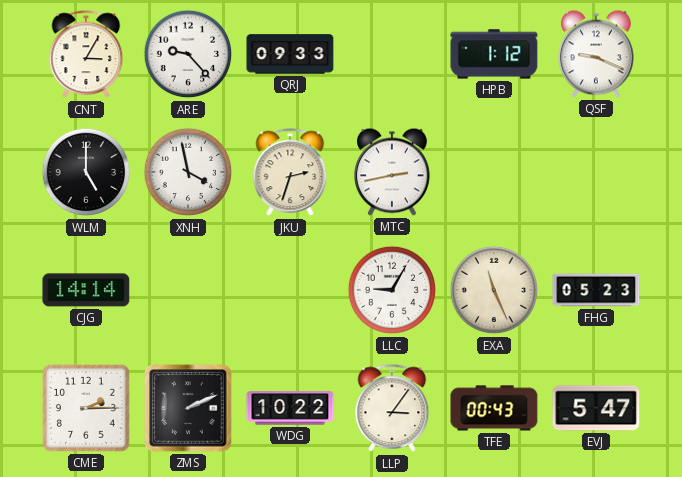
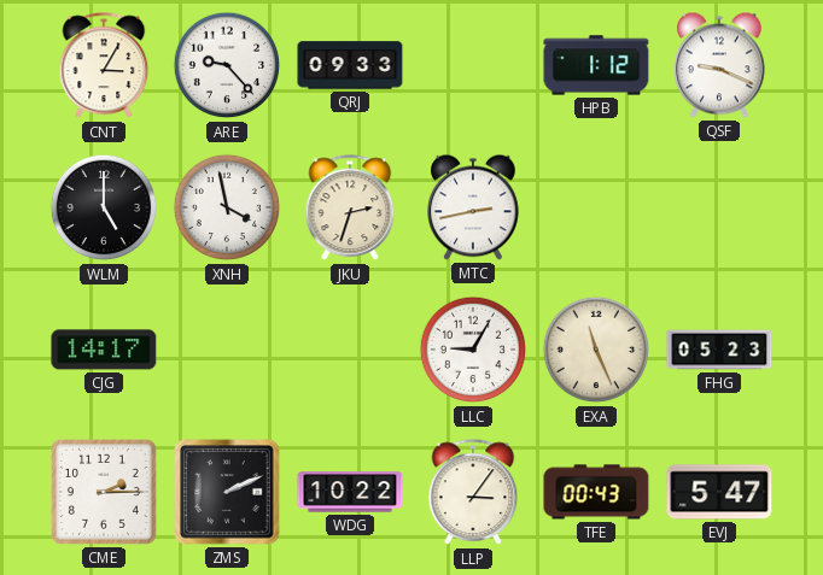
CJG: 14:14 -> 14:17
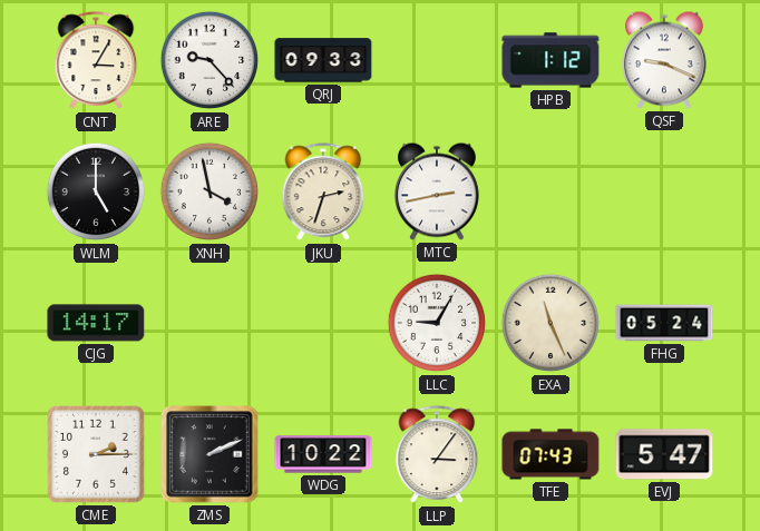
FHG: 05:23 -> 05:24
TFE: 00:43 -> 07:43
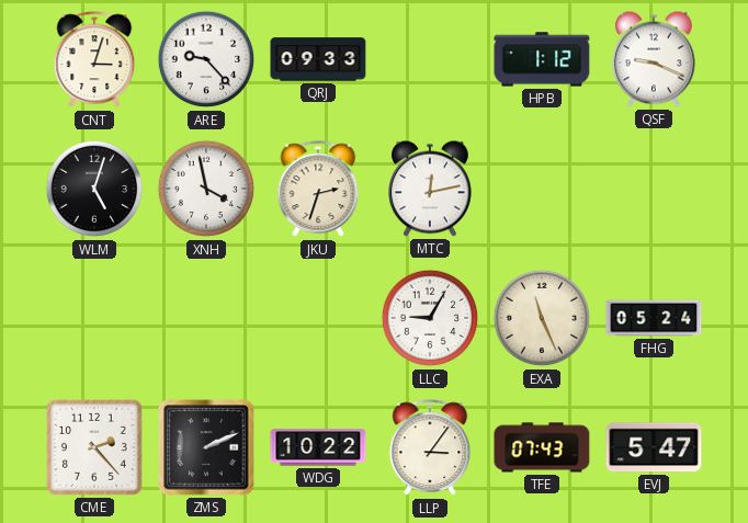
CNT: 3:05 -> 3:03
WLM: 5:00 -> 5:03
MTC: 2:43 -> 12:13
CJG: 14:17 -> none
CME: 2:15 -> 2:23
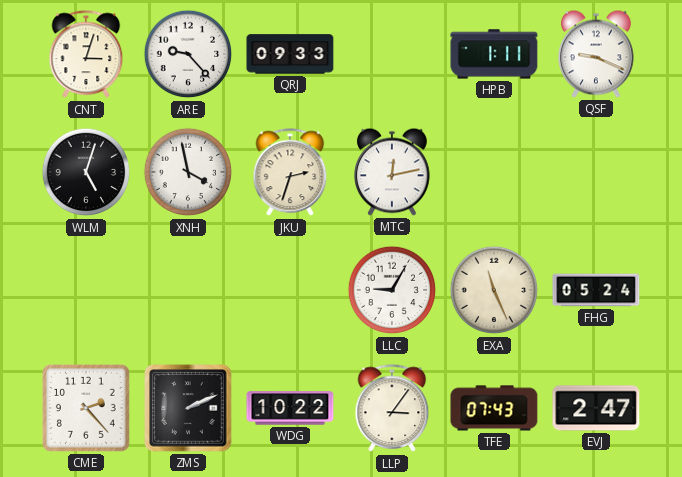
HPB: 1:12 -> 1:11
EVJ: 5:47 -> 2:47
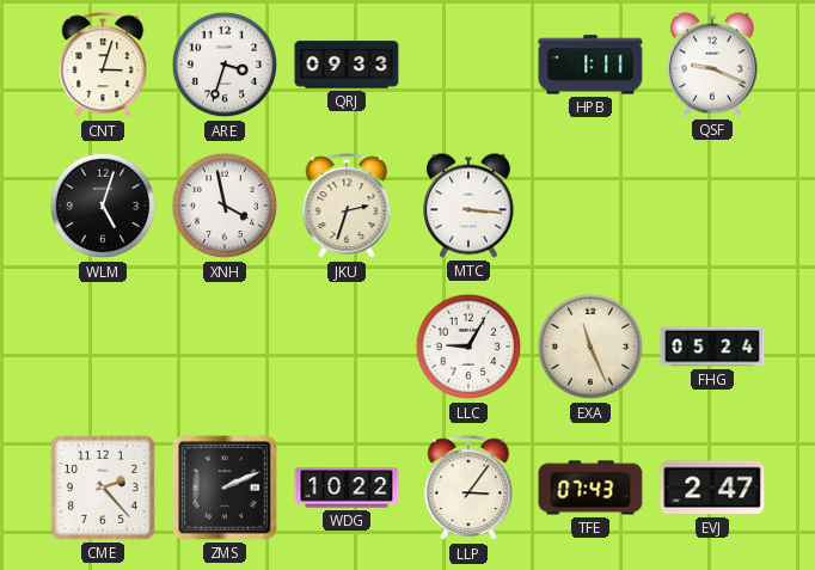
ARE: 9:23 -> 3:33
MTC: 12:13 -> 3:16
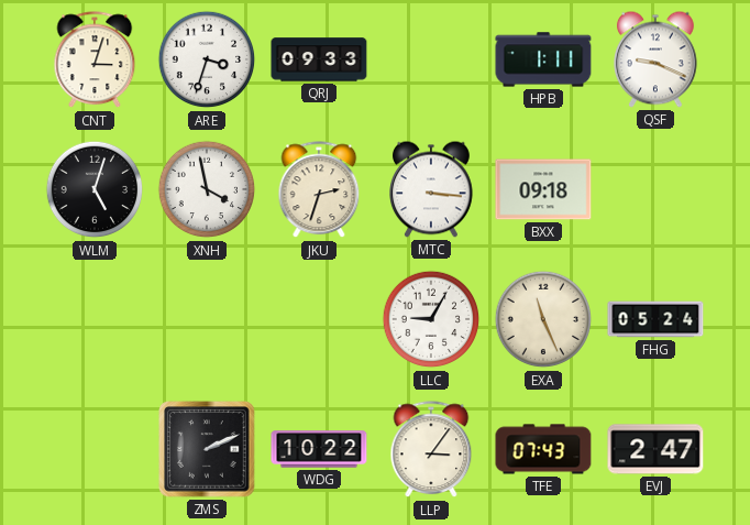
BXX: none -> 09:18
CME: 2:23 -> none
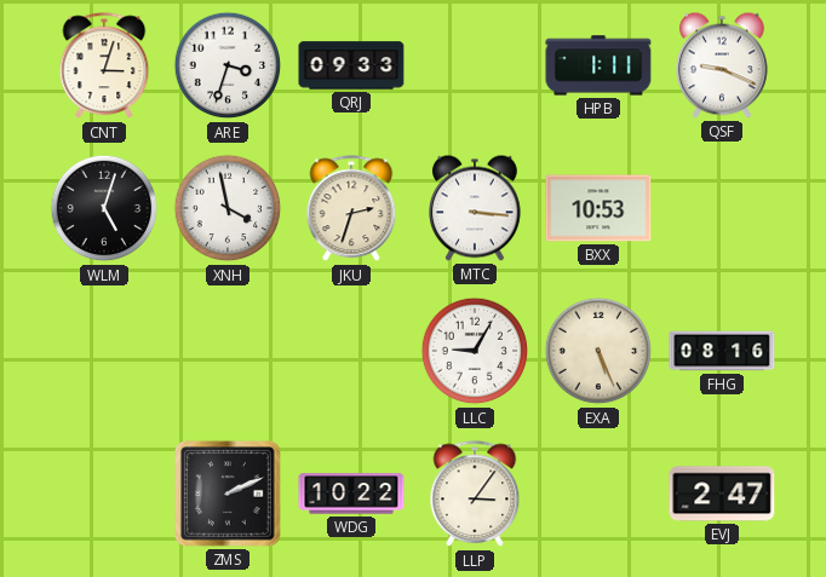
BXX: 09:18 -> 10:53
EXA: 11:26 -> 5:26
FHG: 05:24 -> 08:16
TFE: 07:43 -> none
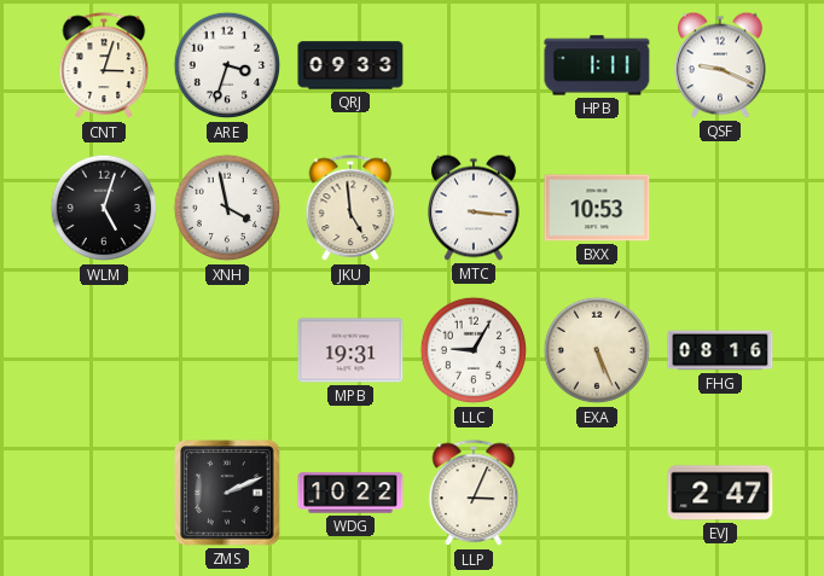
JKU: 2:33 -> 4:59
MPB: none -> 19:31
LLP: 3:06 -> 3:04
